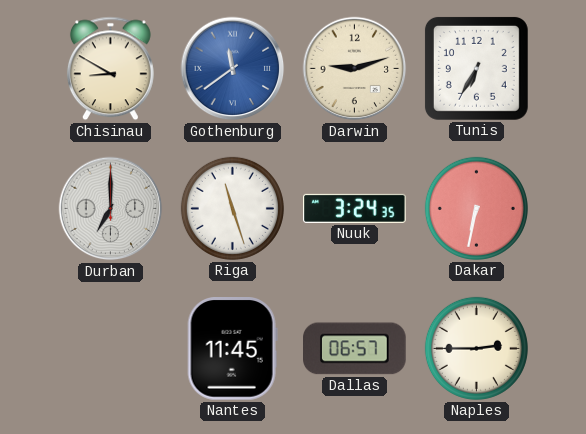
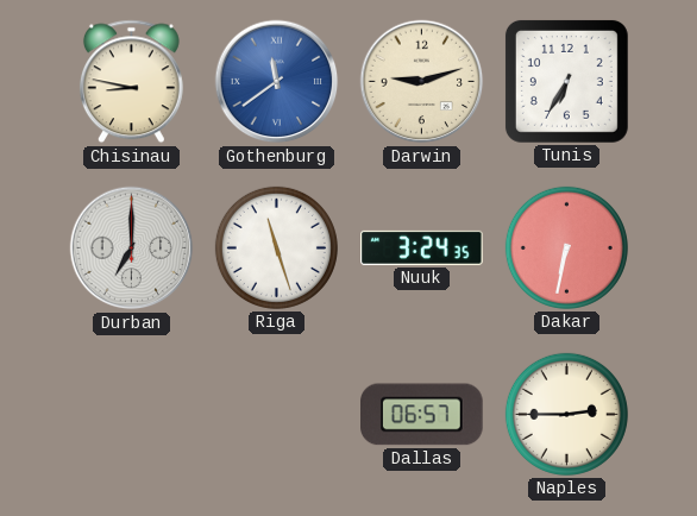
Chisinau: 8:50 -> 8:47
Nantes: 11:45 -> none
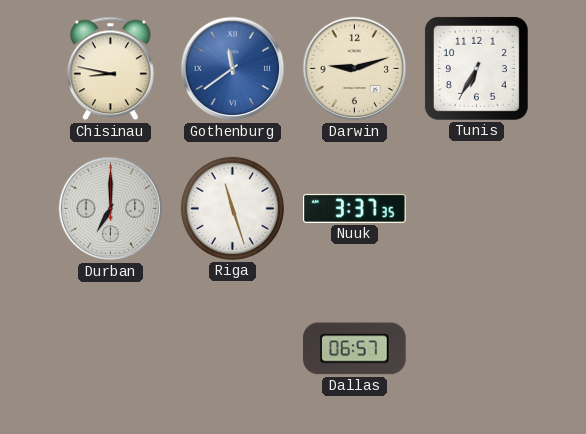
Nuuk: 3:24 -> 3:37
Dakar: 6:32 -> none
Naples: 2:45 -> none
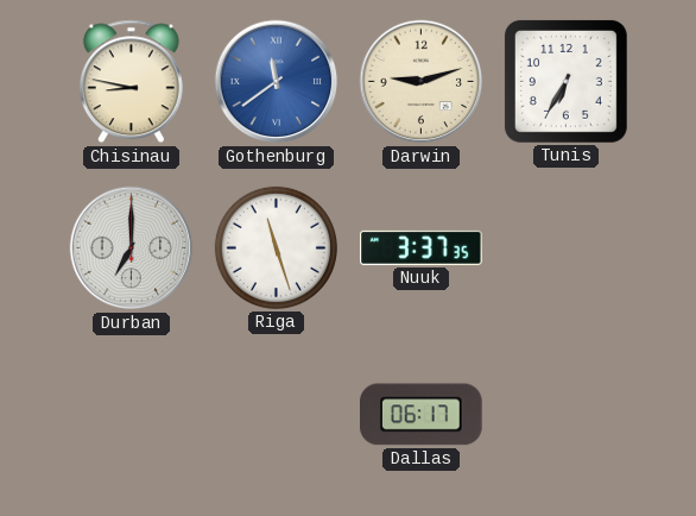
Dallas: 06:57 -> 06:17
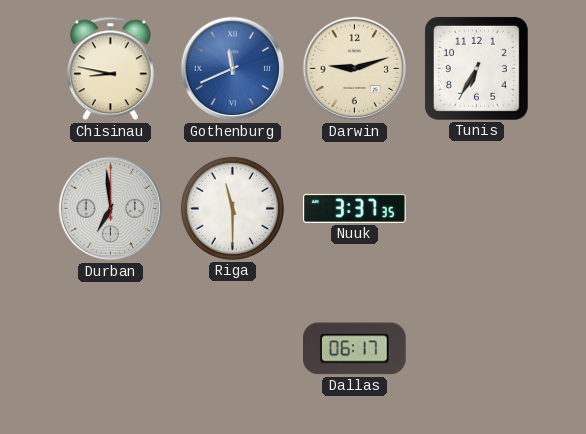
Gothenburg: 11:39 -> 11:41
Durban: 7:00 -> 6:59
Riga: 11:27 -> 11:30
